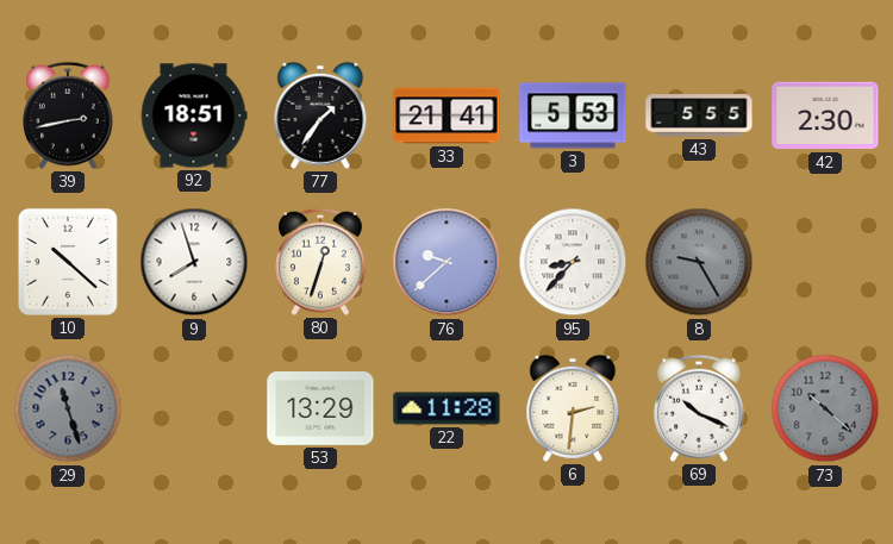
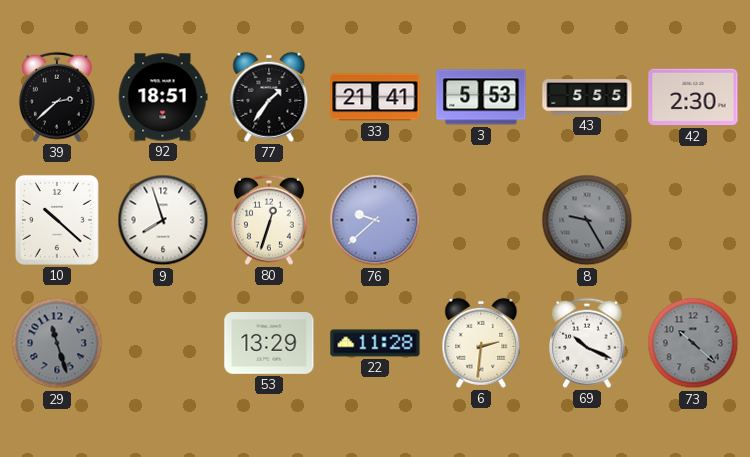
39: 2:43 -> 2:38
95: 8:37 -> none
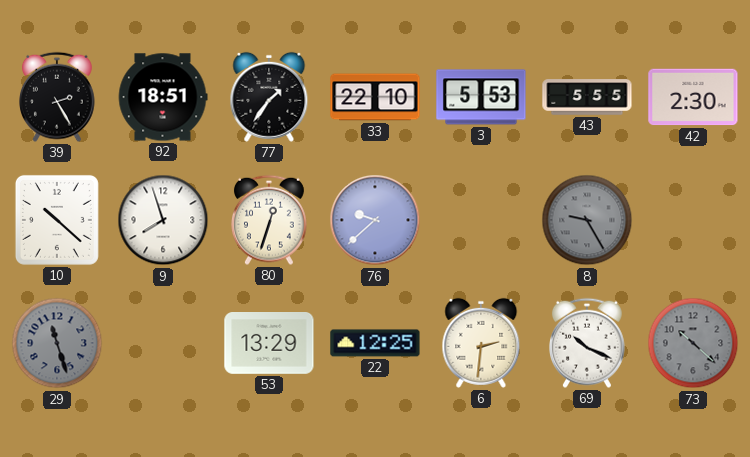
39: 2:38 -> 2:25
33: 21:41 -> 22:10
22: 11:28 -> 12:25
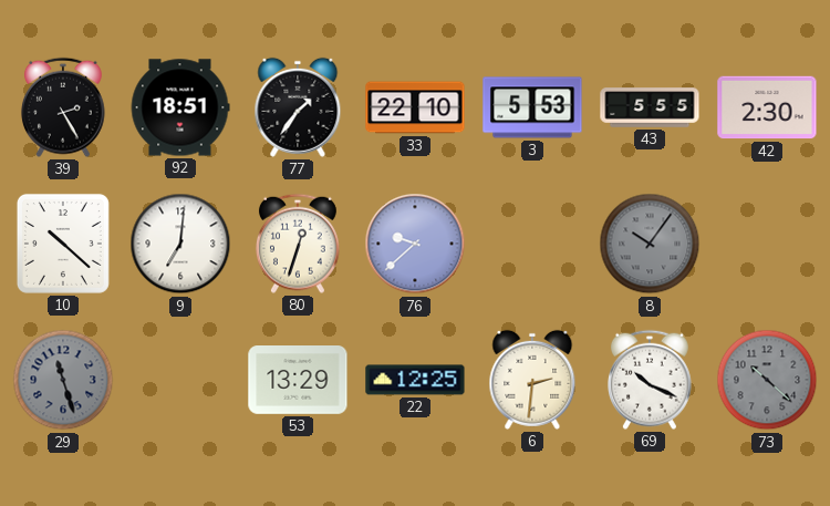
9: 7:57 -> 7:01
8: 9:25 -> 10:06
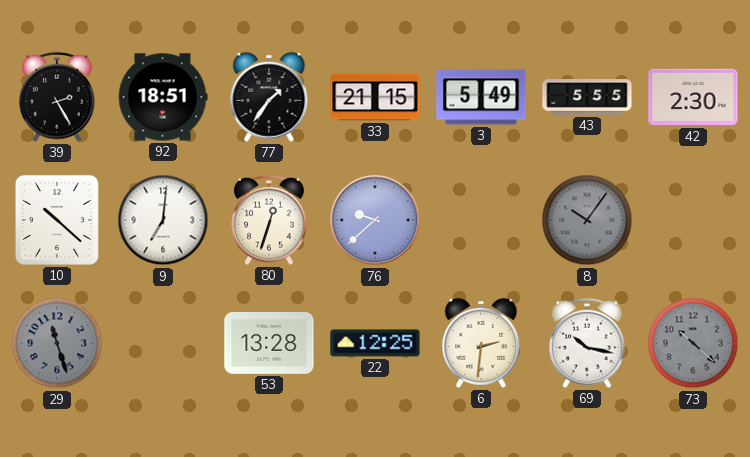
33: 22:10 -> 21:15
3: 5:53 -> 5:49
53: 13:29 -> 13:28
69: 10:19 -> 10:17
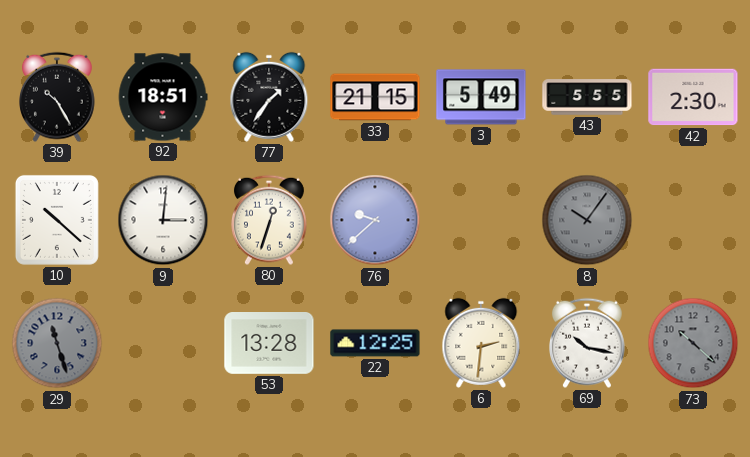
39: 2:25 -> 10:25
9: 7:01 -> 3:01
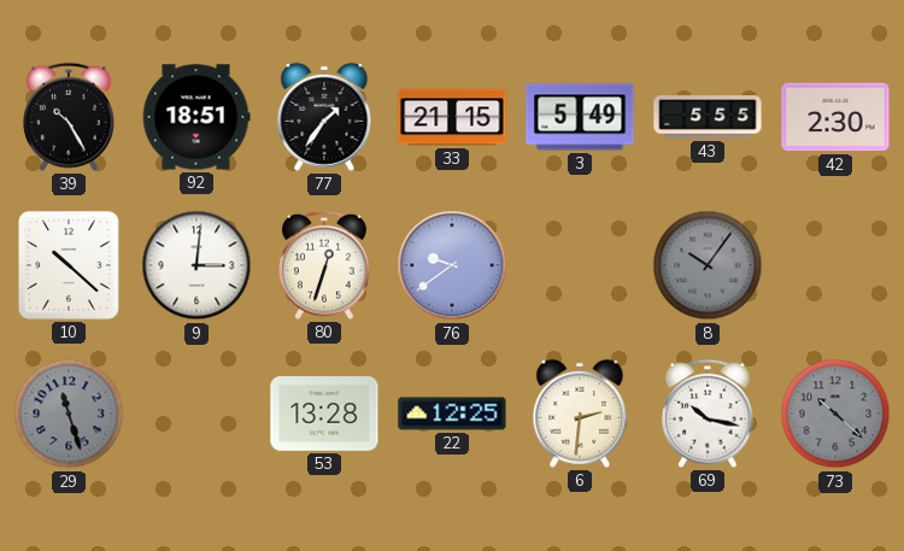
76: 9:38 -> 9:39
